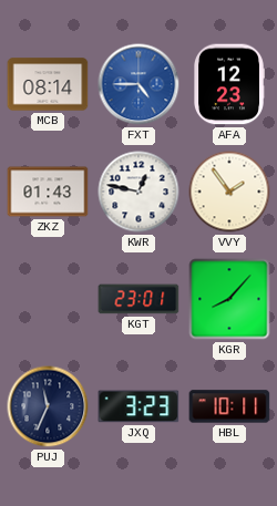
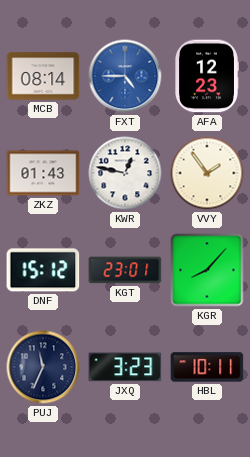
DNF: none -> 15:12
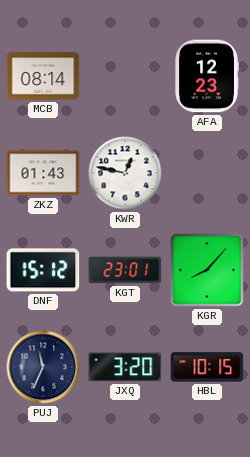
FXT: 4:45 -> none
VVY: 1:54 -> none
JXQ: 3:23 -> 3:20
HBL: 10:11 -> 10:15
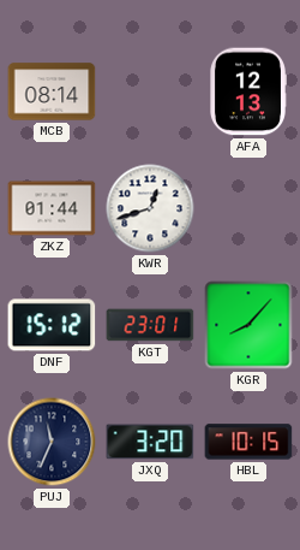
AFA: 12:23 -> 12:13
ZKZ: 01:43 -> 01:44
KWR: 12:47 -> 12:42
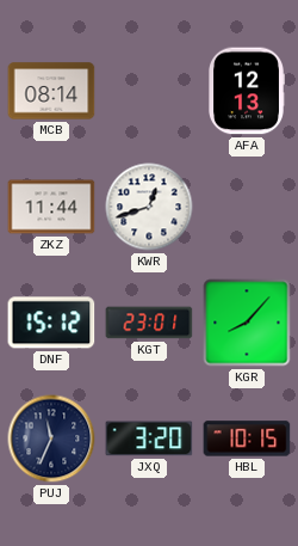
ZKZ: 01:44 -> 11:44
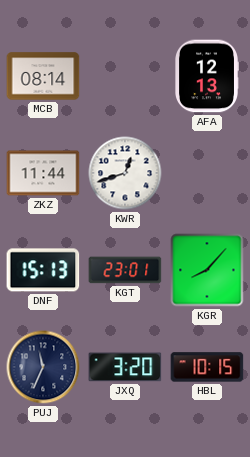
DNF: 15:12 -> 15:13
